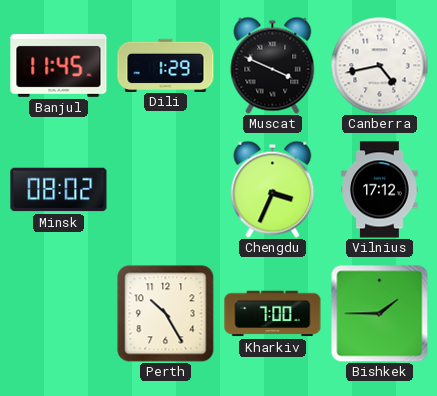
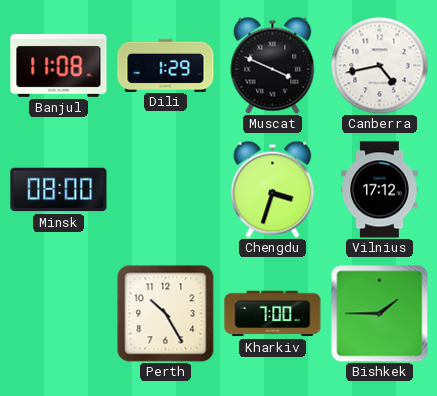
Banjul: 11:45 -> 11:08
Minsk: 08:02 -> 08:00
Chengdu: 3:34 -> 3:33
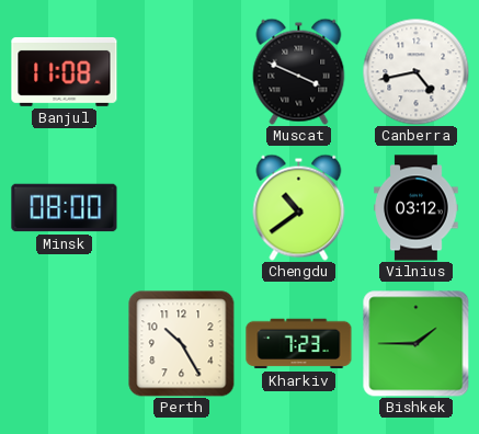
Dili: 1:29 -> none
Chengdu: 3:33 -> 10:39
Vilnius: 17:12 -> 03:12
Kharkiv: 7:00 -> 7:23
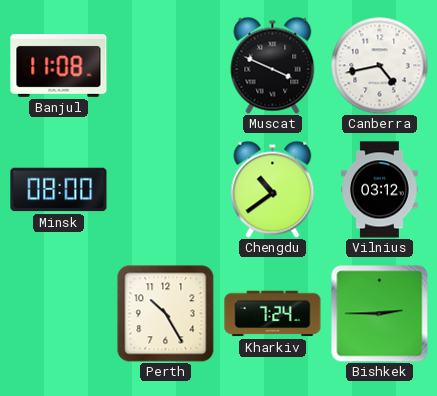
Kharkiv: 7:23 -> 7:24
Bishkek: 1:45 -> 2:45
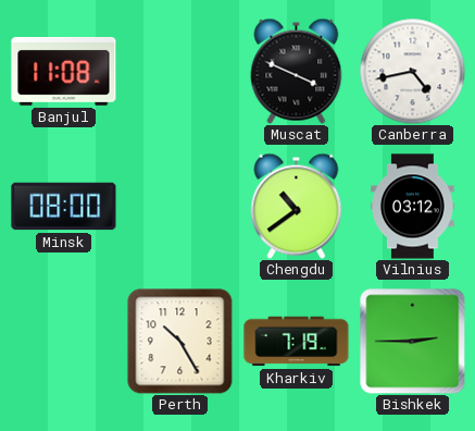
Kharkiv: 7:24 -> 7:19
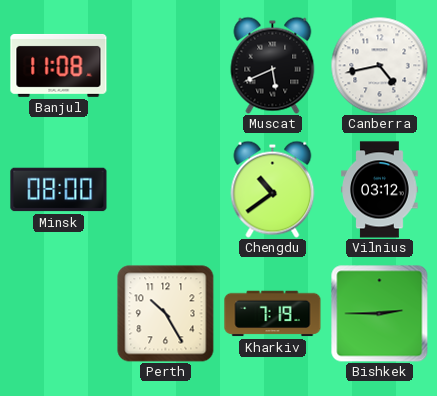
Muscat: 3:49 -> 5:41
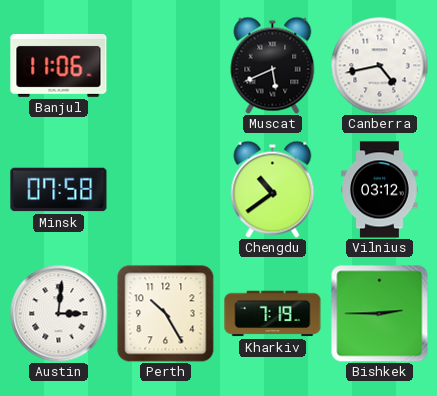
Banjul: 11:08 -> 11:06
Minsk: 08:00 -> 07:58
Austin: none -> 3:01
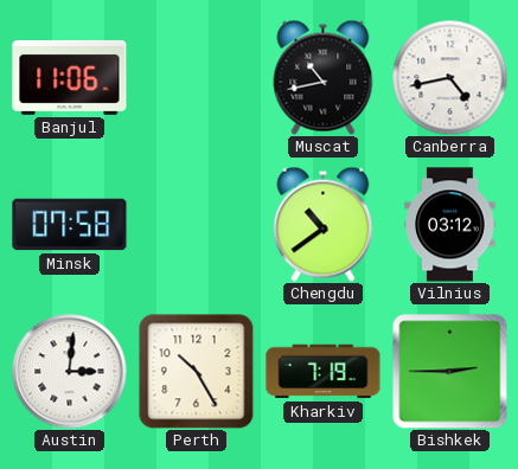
Muscat: 5:41 -> 10:43
